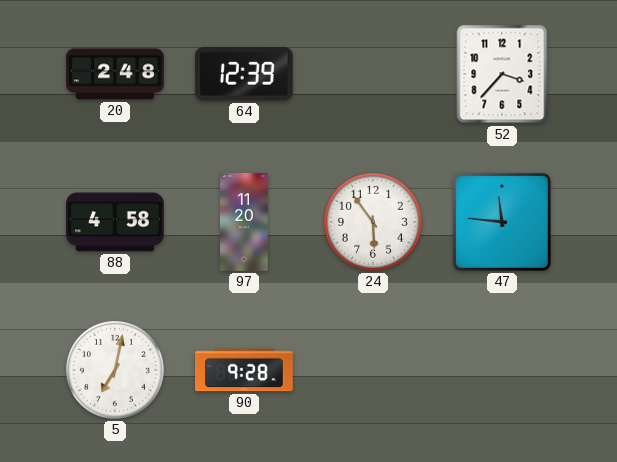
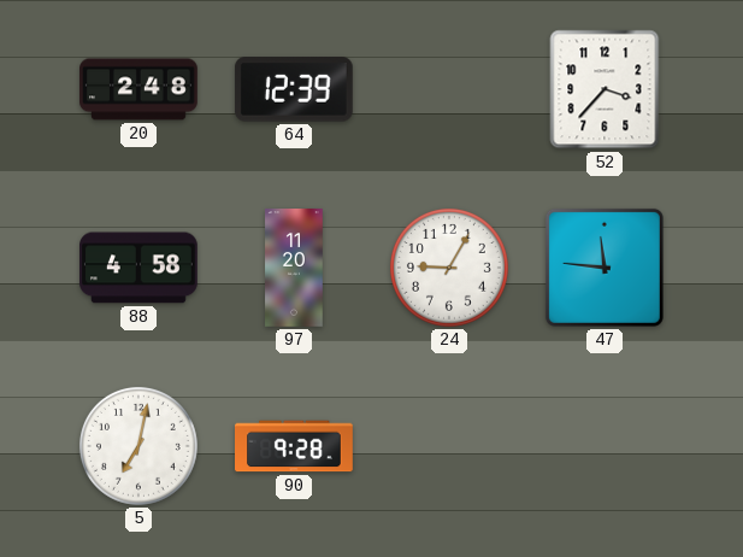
24: 5:54 -> 9:05
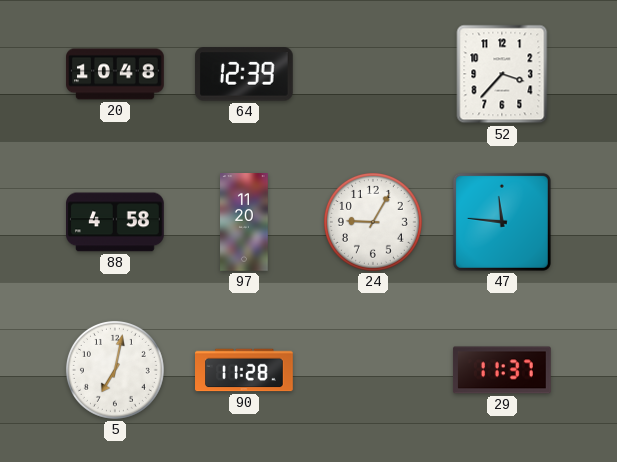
20: 2:48 -> 10:48
90: 9:28 -> 11:28
29: none -> 11:37
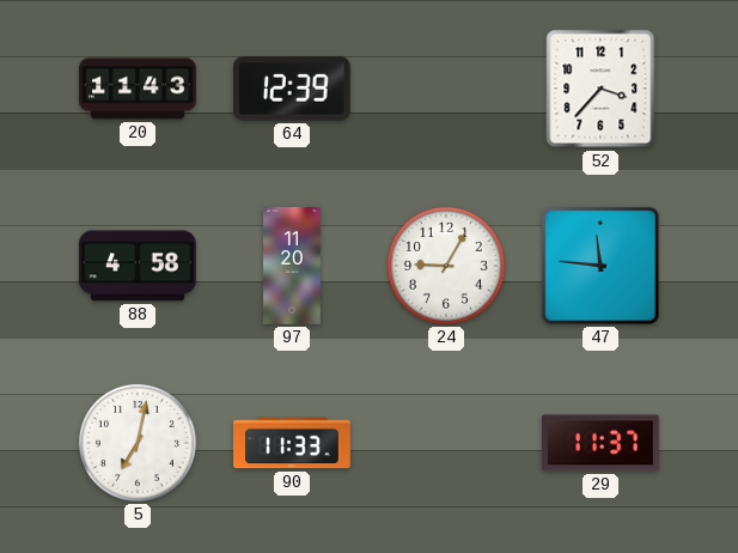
20: 10:48 -> 11:43
90: 11:28 -> 11:33
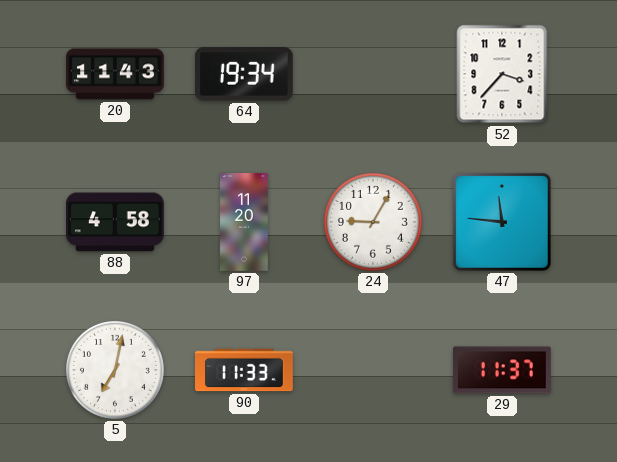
64: 12:39 -> 19:34
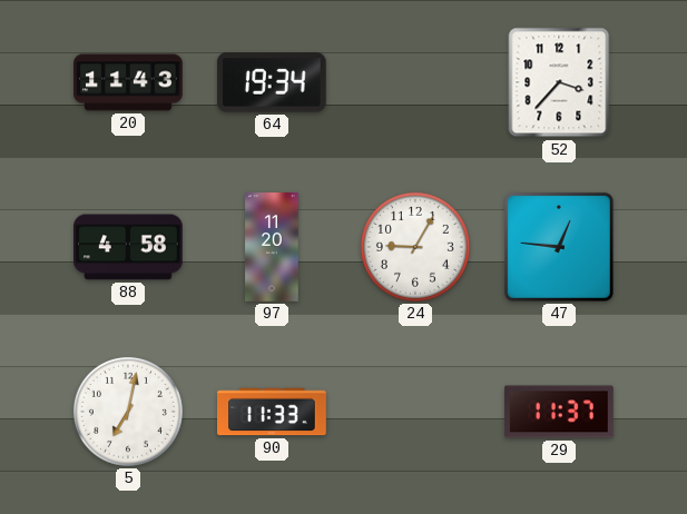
47: 11:46 -> 12:46
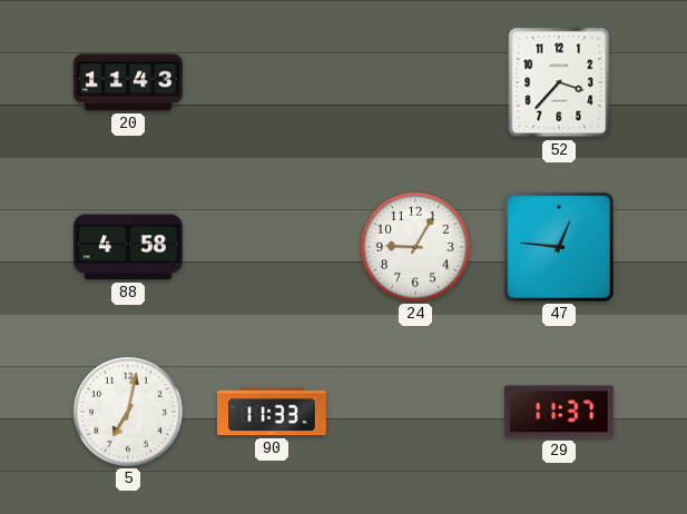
64: 19:34 -> none
97: 11:20 -> none
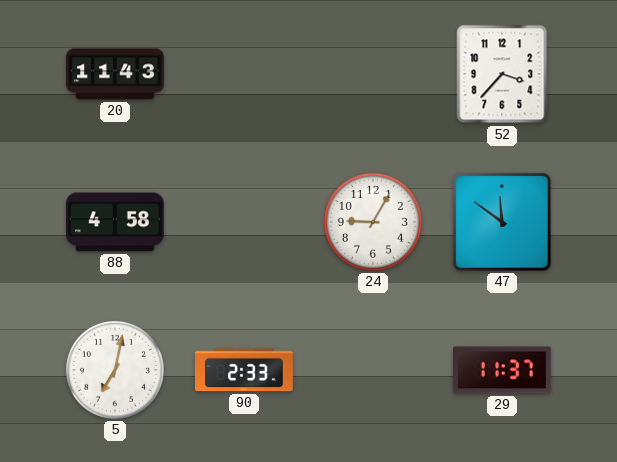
47: 12:46 -> 11:51
90: 11:33 -> 2:33
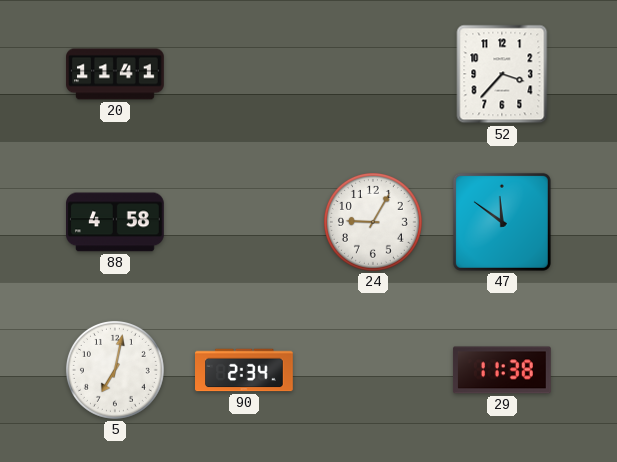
20: 11:43 -> 11:41
90: 2:33 -> 2:34
29: 11:37 -> 11:38
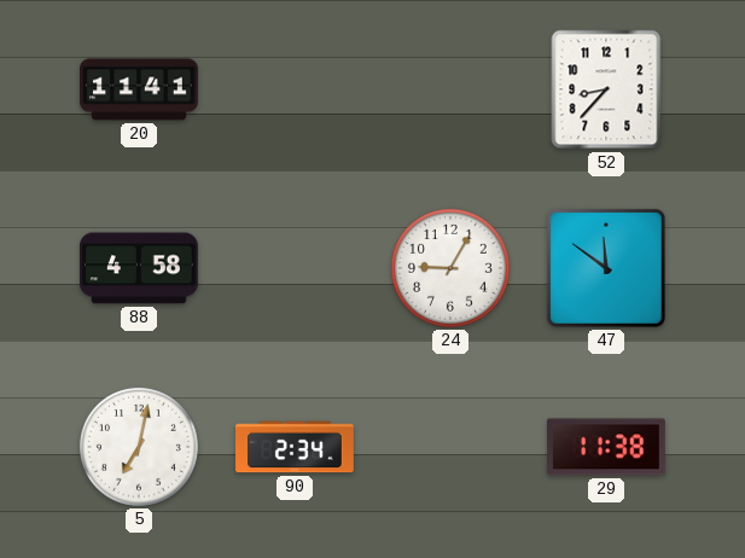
52: 3:37 -> 8:37
